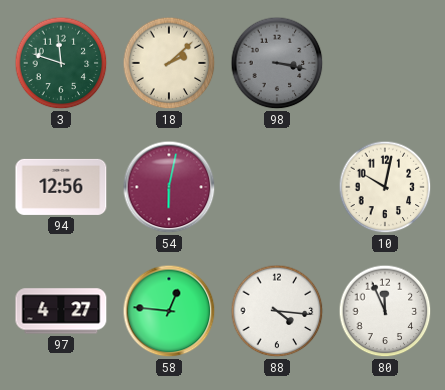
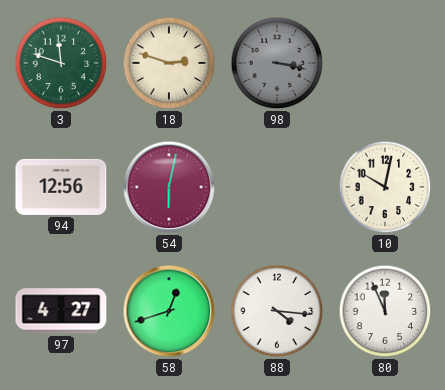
18: 2:08 -> 2:48
58: 12:46 -> 12:42
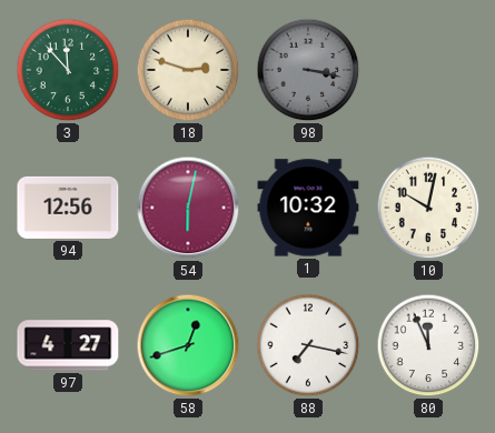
3: 11:48 -> 11:53
1: none -> 10:32
88: 4:16 -> 7:17
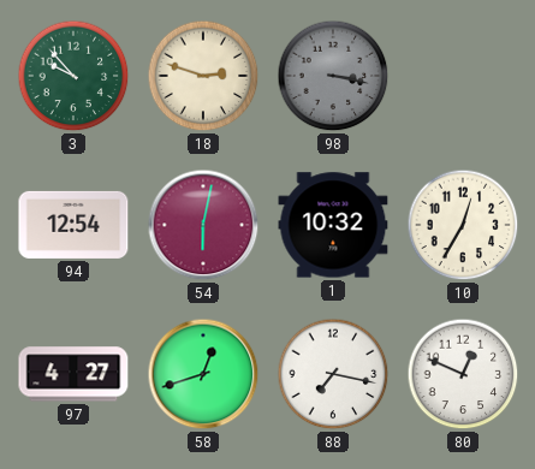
3: 11:53 -> 9:53
94: 12:56 -> 12:54
10: 10:02 -> 12:35
80: 11:56 -> 12:49
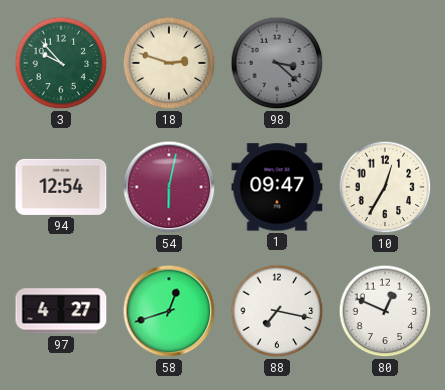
98: 3:17 -> 3:22
1: 10:32 -> 09:47
